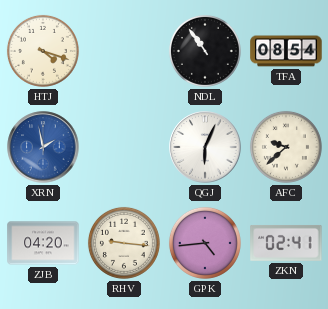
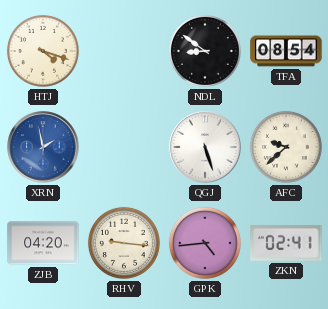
NDL: 10:54 -> 8:51
QGJ: 6:04 -> 5:27
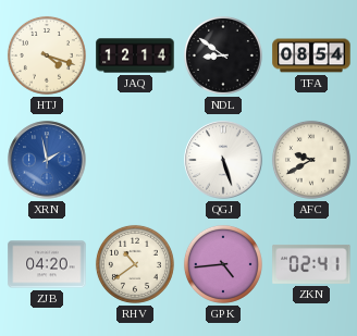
JAQ: none -> 12:14
AFC: 9:38 -> 9:40
RHV: 9:16 -> 10:39
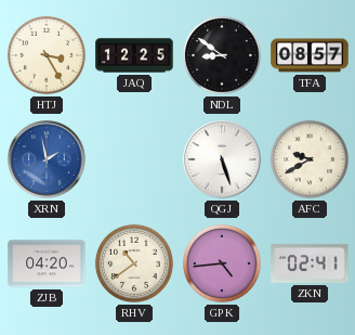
HTJ: 4:18 -> 3:25
JAQ: 12:14 -> 12:25
TFA: 08:54 -> 08:57
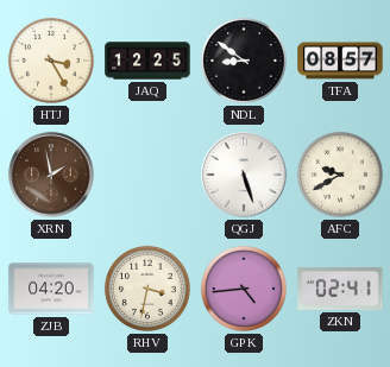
XRN dial: blue -> brown
RHV: 10:39 -> 3:32
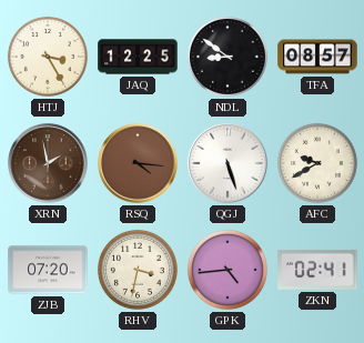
RSQ: none -> 4:16
ZJB: 04:20 -> 07:20
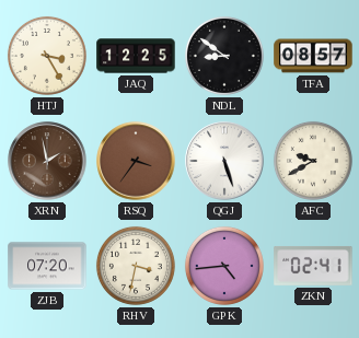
RSQ: 4:16 -> 3:36
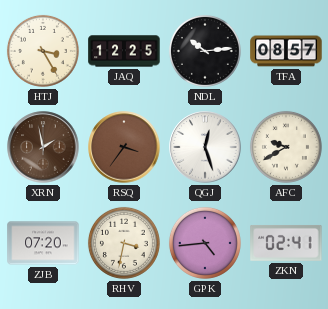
NDL: 8:51 -> 10:14
QGJ: 5:27 -> 12:27
